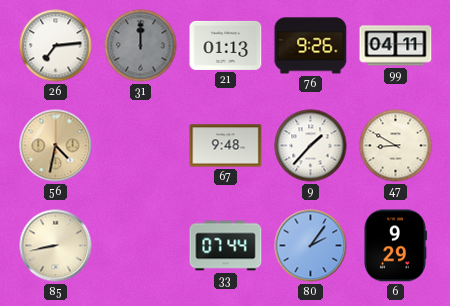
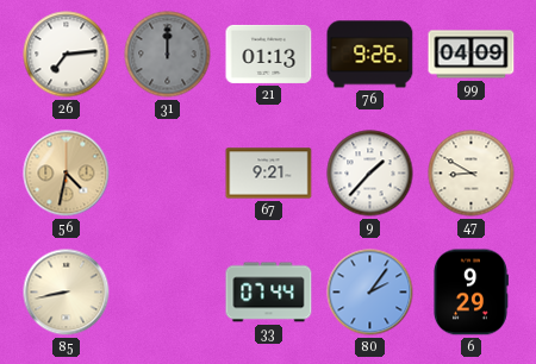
99: 04:11 -> 04:09
67: 9:48 -> 9:21
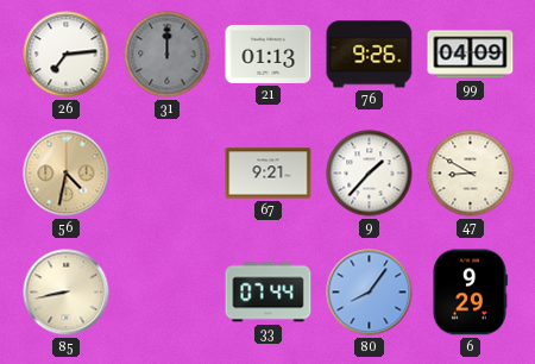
80: 2:06 -> 8:06
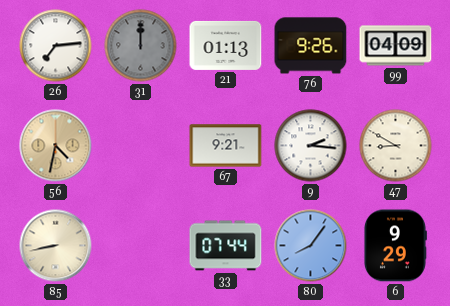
9: 1:37 -> 2:16
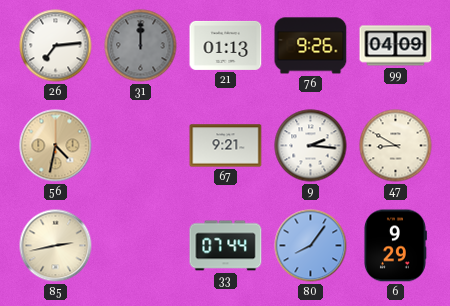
85: 8:43 -> 2:43
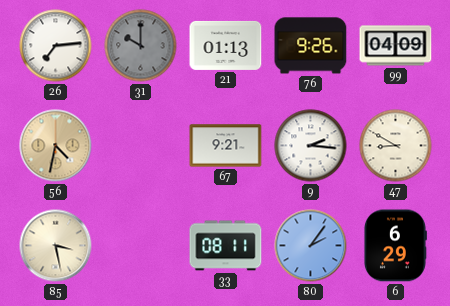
31: 12:00 -> 10:00
85: 2:43 -> 3:28
33: 07:44 -> 08:11
80: 8:06 -> 2:06
6: 9:29 -> 6:29
